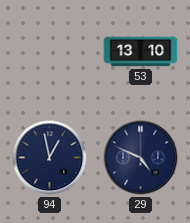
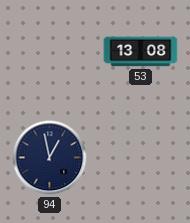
53: 13:10 -> 13:08
29: 4:49 -> none
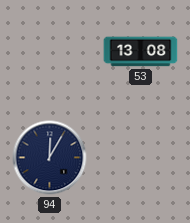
94: 12:58 -> 12:05
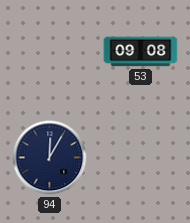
53: 13:08 -> 09:08
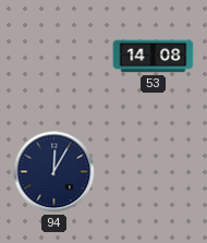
53: 09:08 -> 14:08
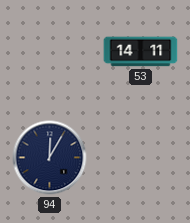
53: 14:08 -> 14:11
